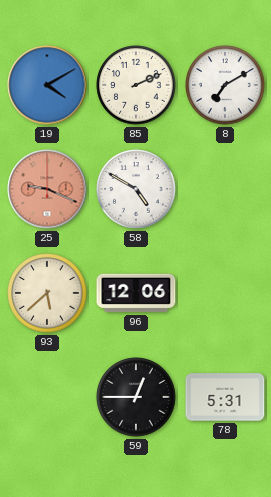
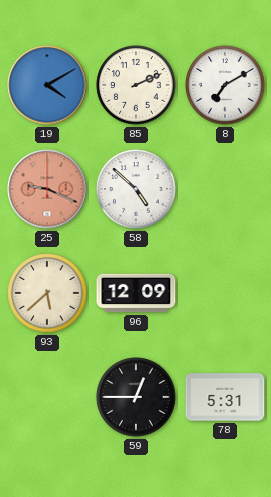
58: 4:50 -> 4:52
96: 12:06 -> 12:09
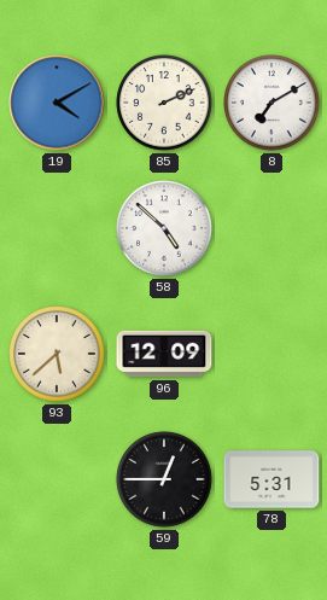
25: 9:19 -> none
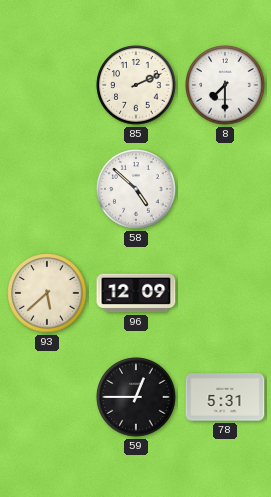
19: 4:10 -> none
8: 7:10 -> 7:30
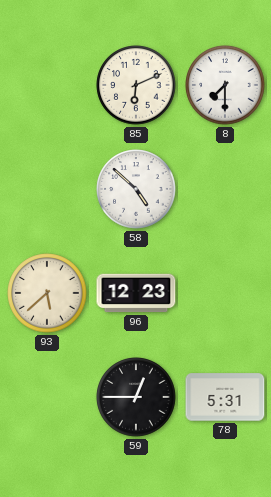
85: 2:11 -> 6:11
96: 12:09 -> 12:23
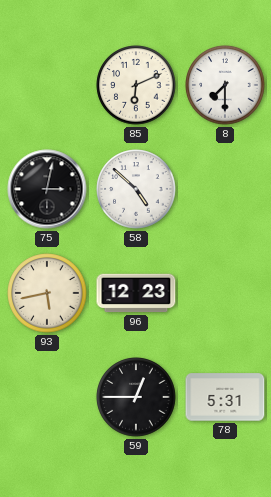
75: none -> 3:02
93: 5:38 -> 5:43
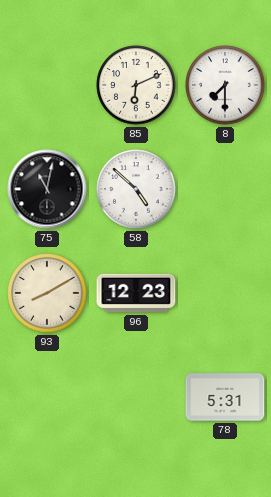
75: 3:02 -> 11:02
93: 5:43 -> 8:10
59: 12:45 -> none
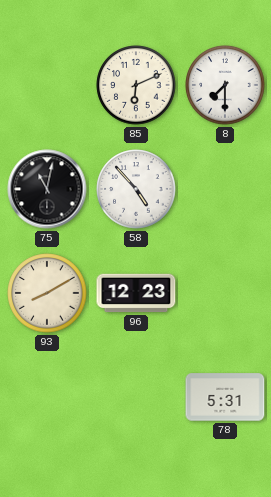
58: 4:52 -> 4:53
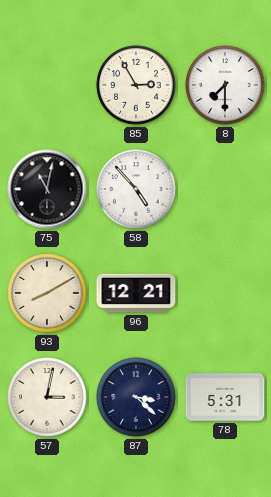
85: 6:11 -> 2:55
96: 12:23 -> 12:21
57: none -> 3:02
87: none -> 3:22
